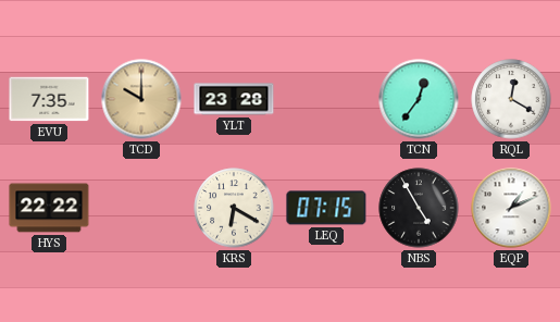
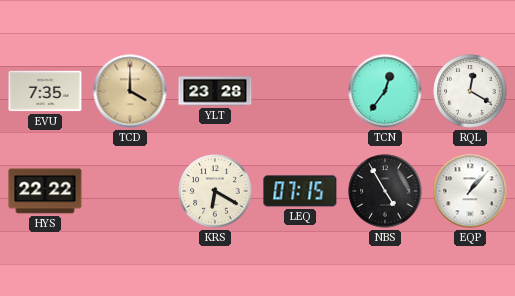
TCD: 10:00 -> 4:00
EQP: 1:11 -> 1:07
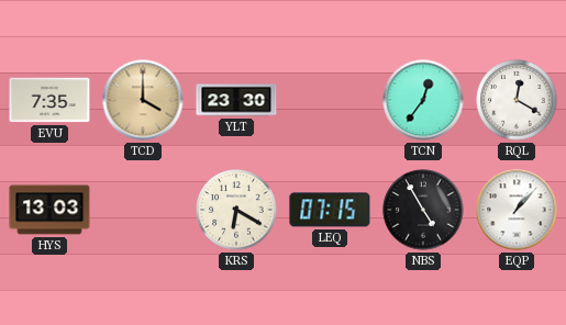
YLT: 23:28 -> 23:30
HYS: 22:22 -> 13:03
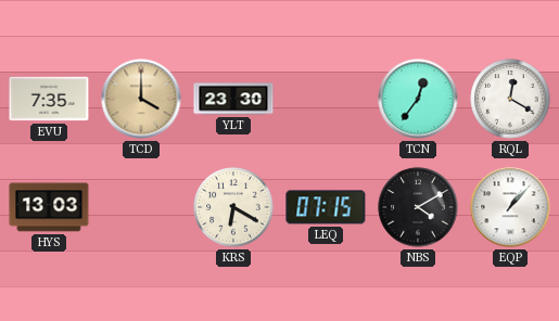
NBS: 4:55 -> 4:10
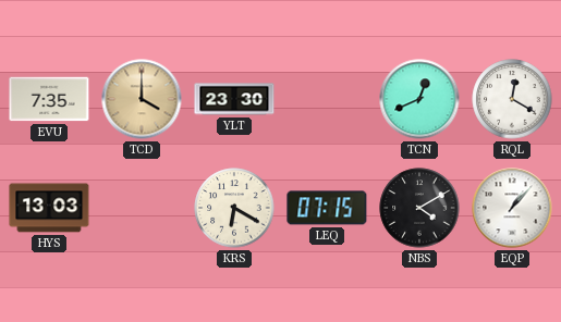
TCN: 12:36 -> 12:41
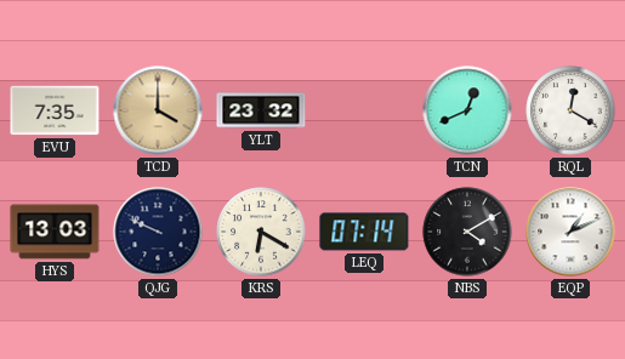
YLT: 23:30 -> 23:32
QJG: none -> 9:49
LEQ: 07:15 -> 07:14
EQP: 1:07 -> 1:11
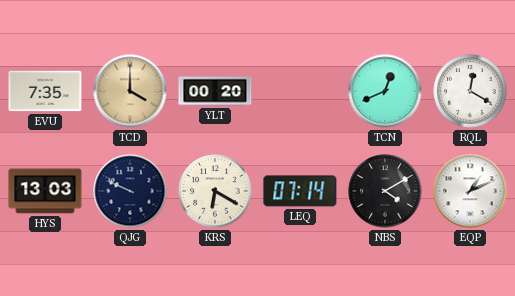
YLT: 23:32 -> 00:20
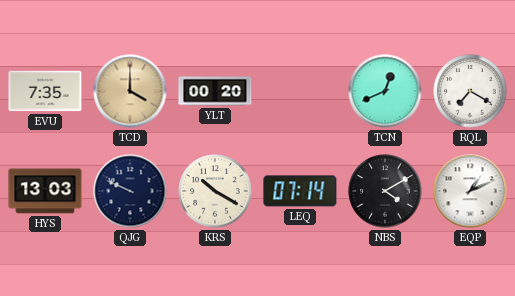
RQL: 12:20 -> 7:20
KRS: 6:20 -> 10:20
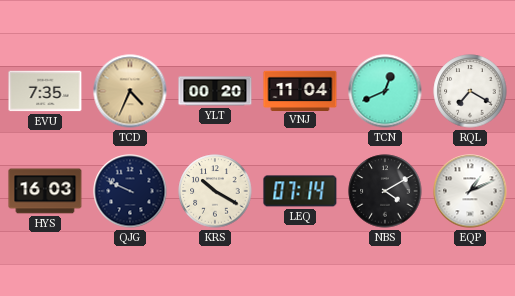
TCD: 4:00 -> 4:34
VNJ: none -> 11:04
HYS: 13:03 -> 16:03
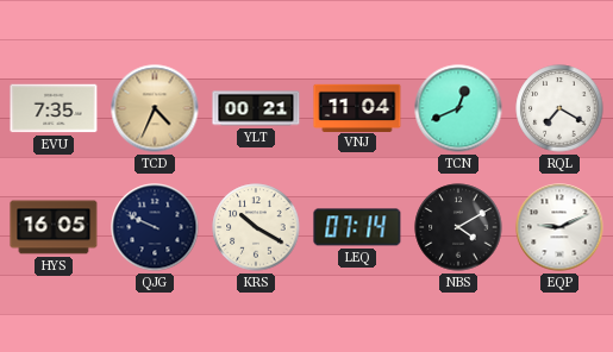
YLT: 00:20 -> 00:21
HYS: 16:03 -> 16:05
EQP: 1:11 -> 9:11
